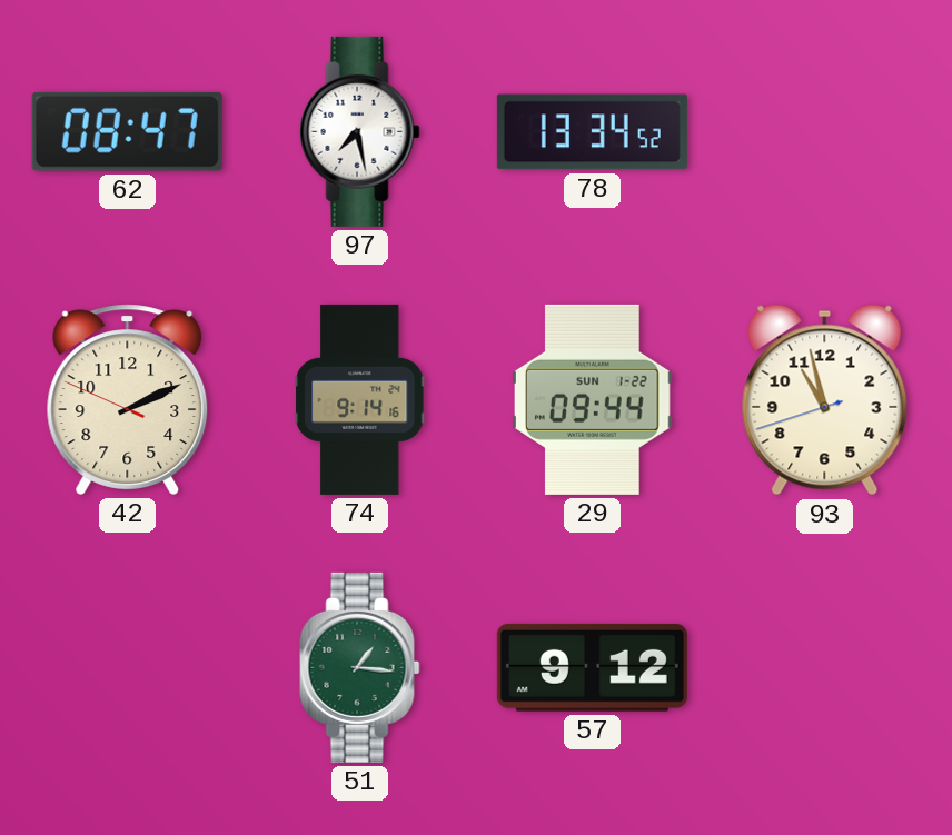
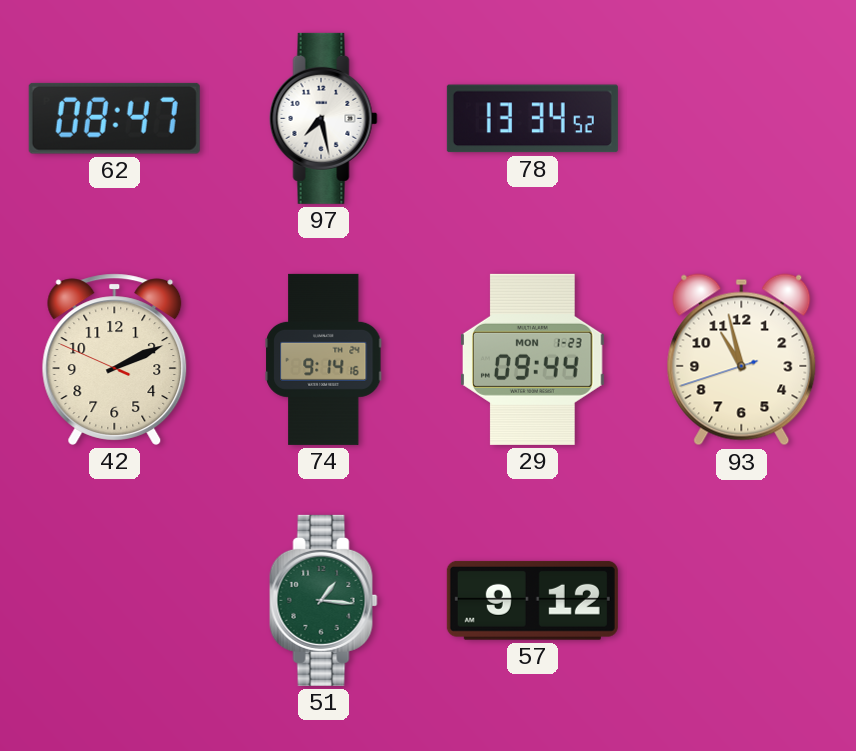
29 date: SUN 1-22 -> MON 1-23
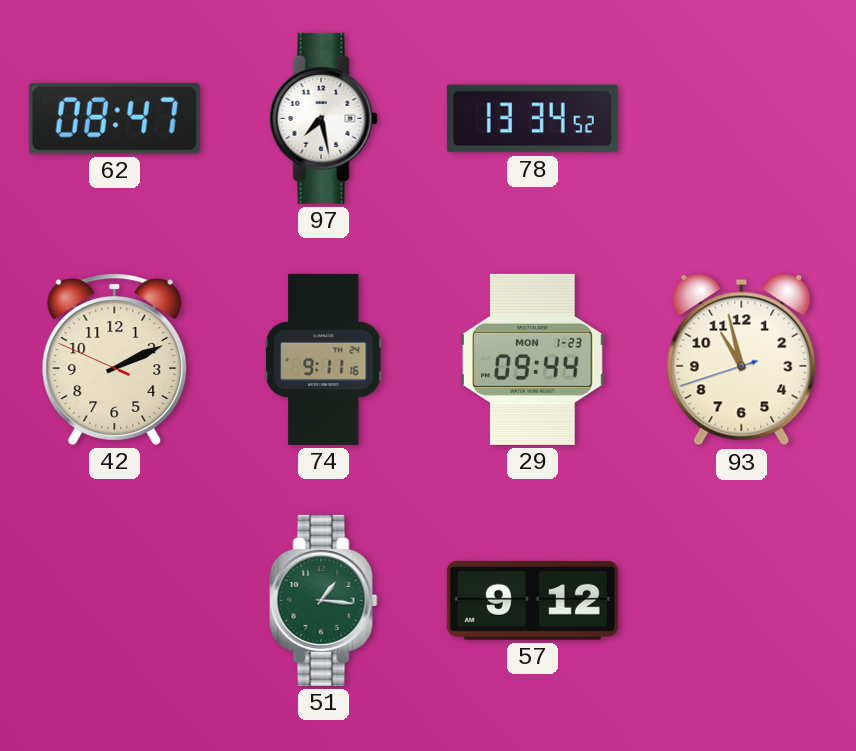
74: 9:14 -> 9:11
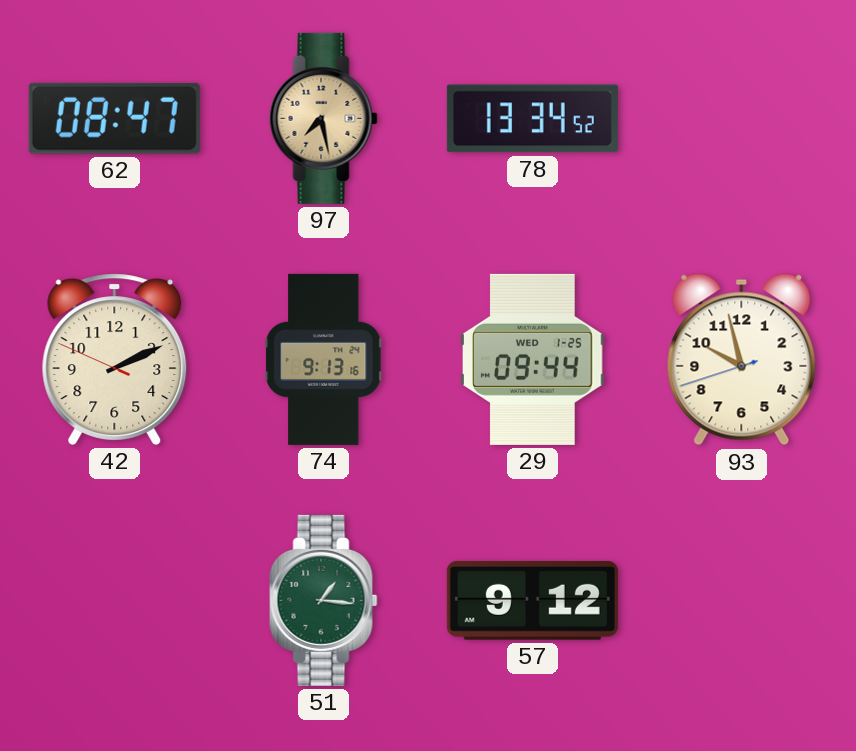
97 dial: white -> champagne
74: 9:11 -> 9:13
29 date: MON 1-23 -> WED 1-25
93: 10:57 -> 9:57
